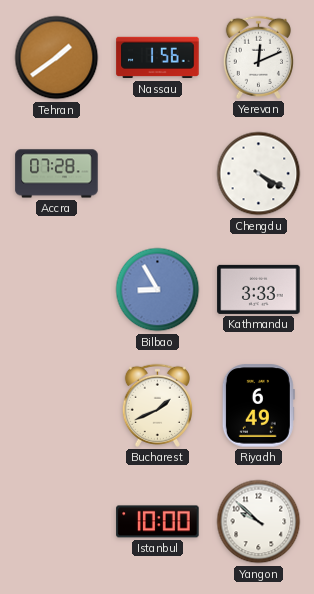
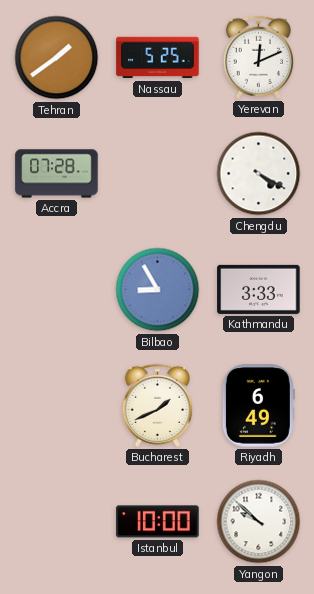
Nassau: 1:56 -> 5:25
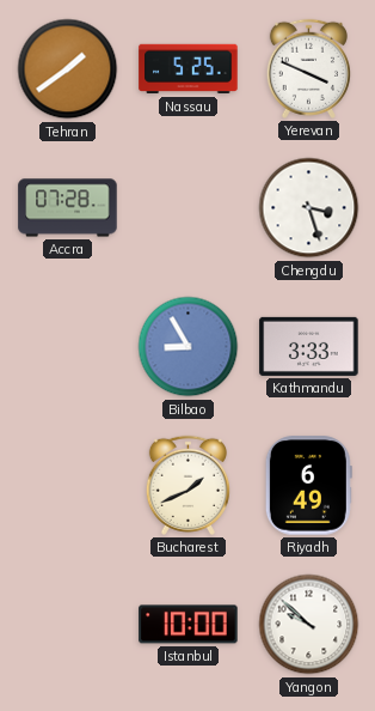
Yerevan: 12:11 -> 3:49
Chengdu: 4:20 -> 3:27
